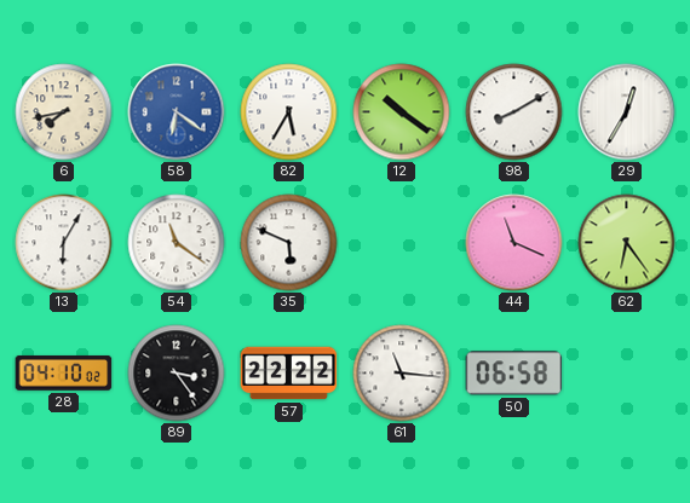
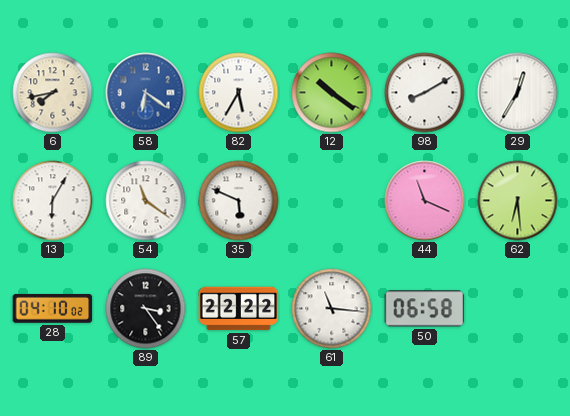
62: 6:24 -> 6:29
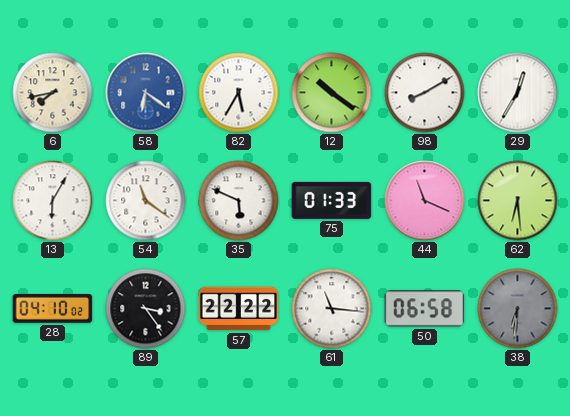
75: none -> 01:33
38: none -> 6:31
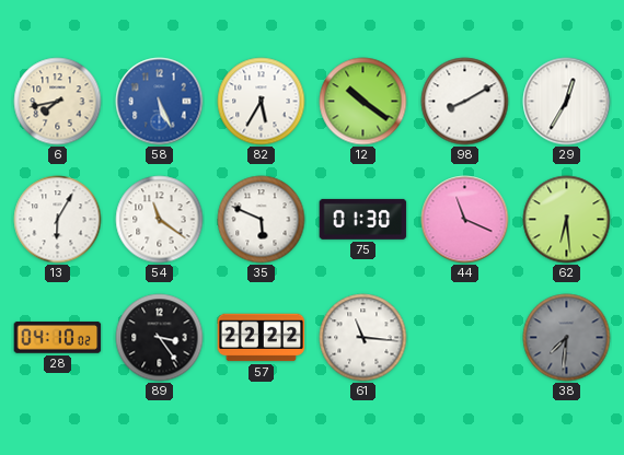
58: 6:21 -> 5:26
75: 01:33 -> 01:30
50: 06:58 -> none
38: 6:31 -> 7:31
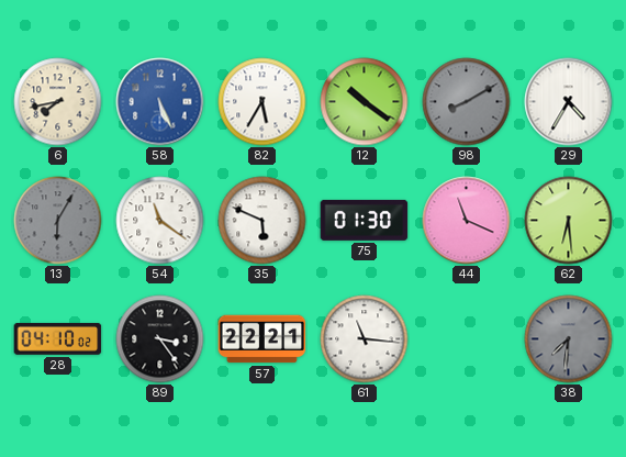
98 dial: white -> grey
29: 12:35 -> 4:35
13 dial: white -> grey
57: 22:22 -> 22:21
